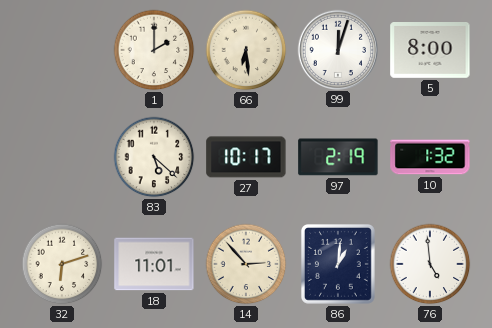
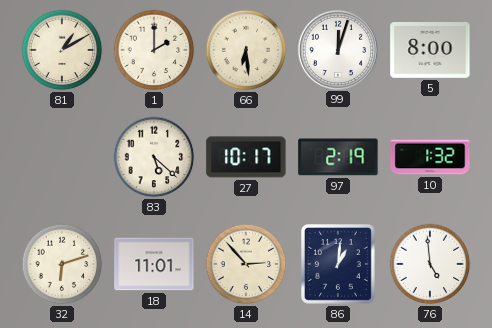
81: none -> 1:10
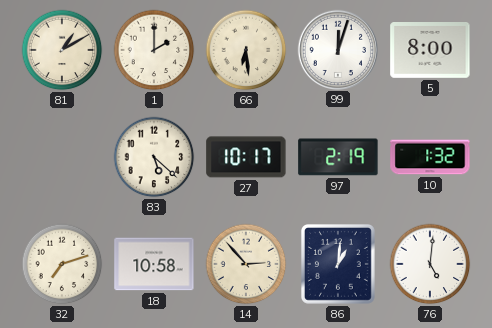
32: 6:12 -> 7:12
18: 11:01 -> 10:58
76: 4:59 -> 5:01
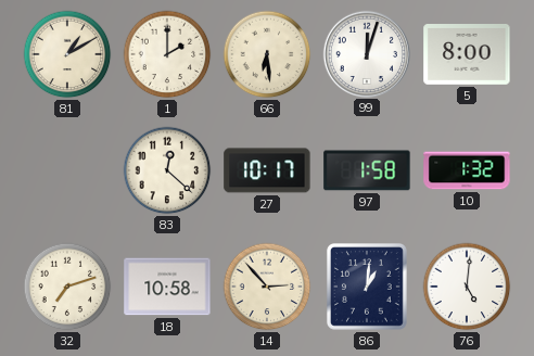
83: 5:22 -> 12:22
97: 2:19 -> 1:58
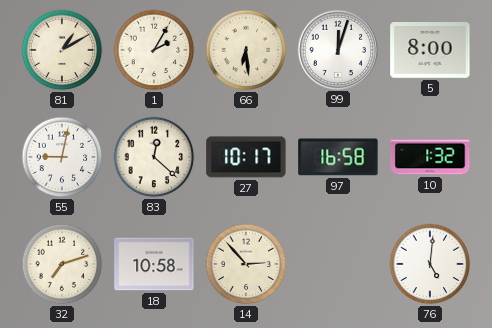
1: 2:00 -> 2:05
55: none -> 9:02
97: 1:58 -> 16:58
86: 1:01 -> none
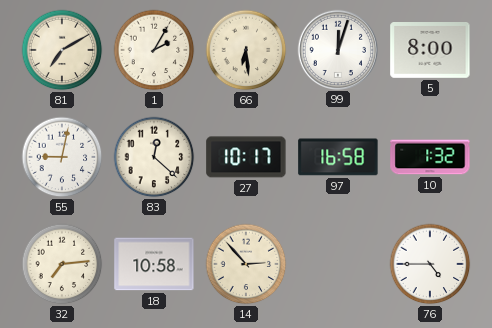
81: 1:10 -> 7:10
32: 7:12 -> 7:14
76: 5:01 -> 4:45
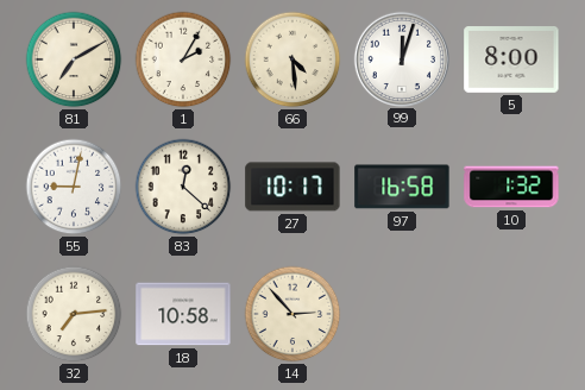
66: 6:29 -> 4:29
76: 4:45 -> none
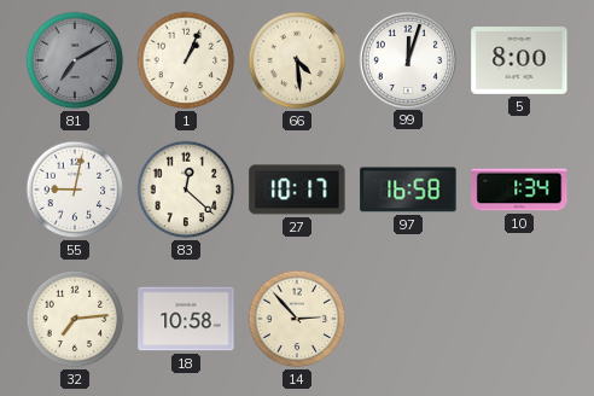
81 dial: cream -> grey
1: 2:05 -> 1:04
10: 1:32 -> 1:34
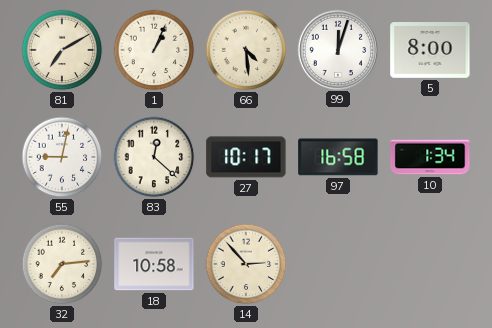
81 dial: grey -> cream
